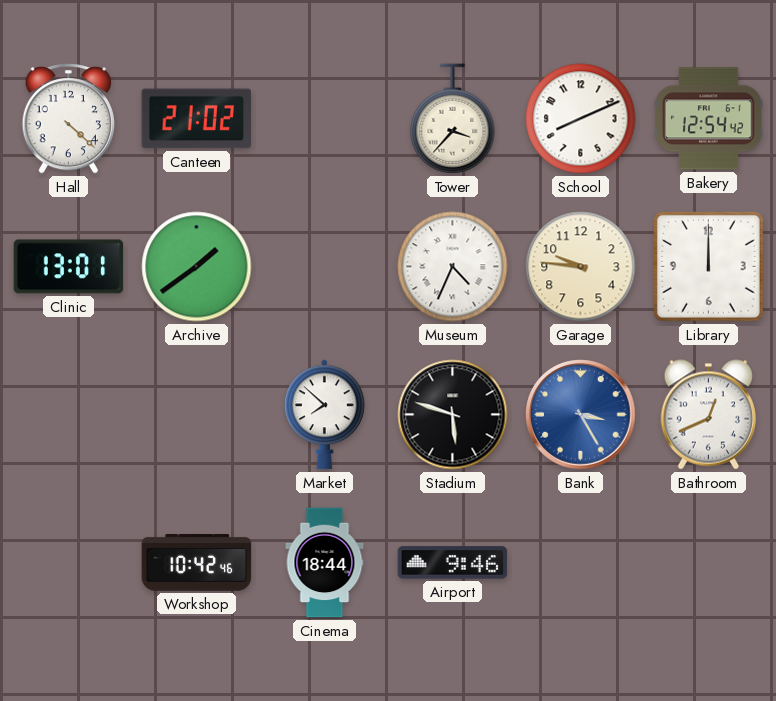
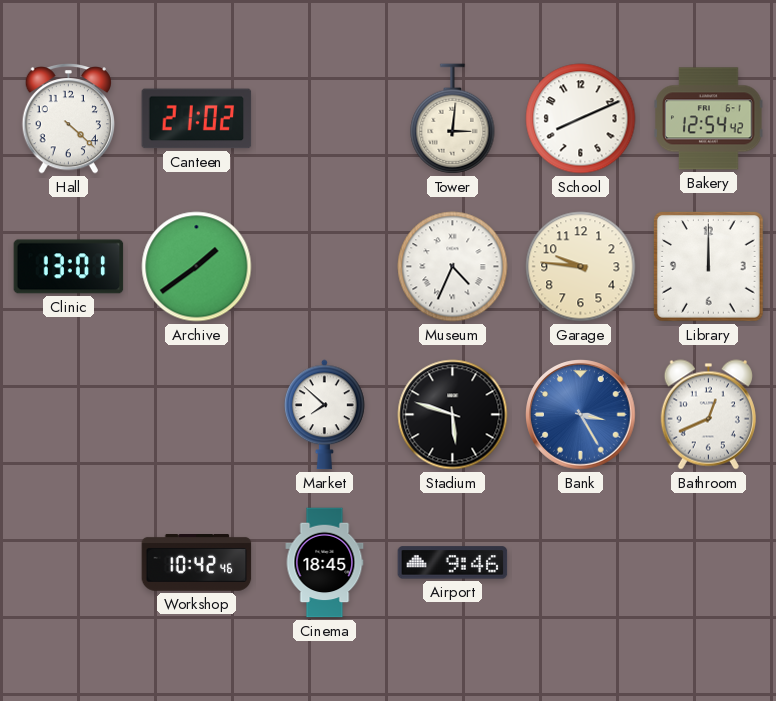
Tower: 3:37 -> 3:01
Cinema: 18:44 -> 18:45
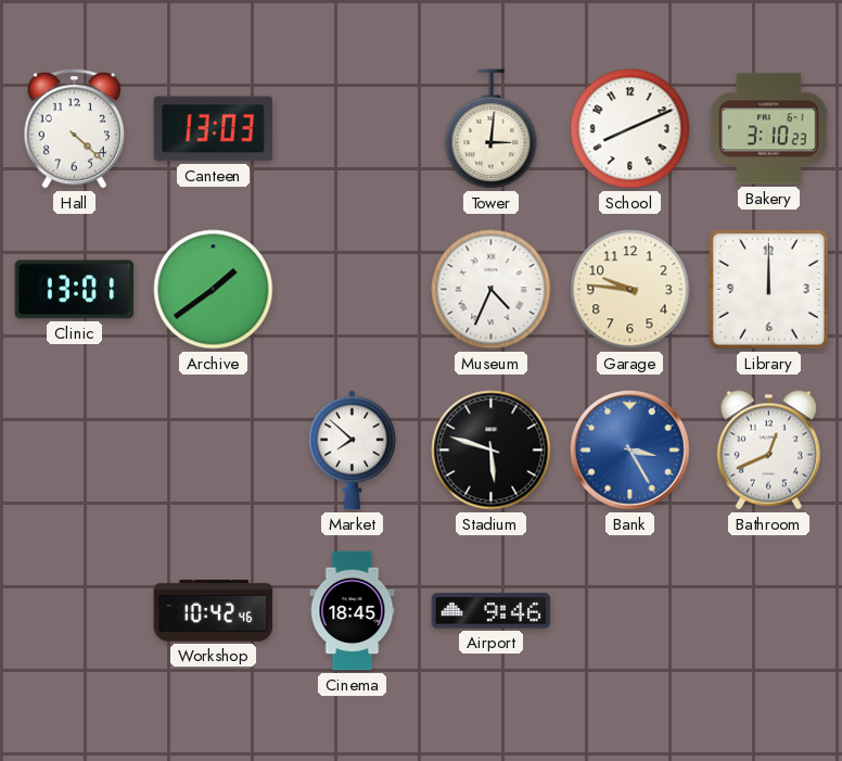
Canteen: 21:02 -> 13:03
Bakery: 12:54 -> 3:10
